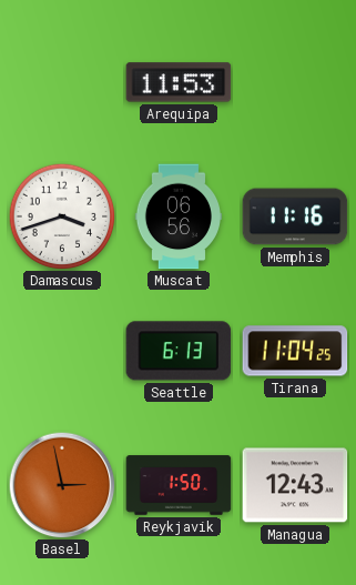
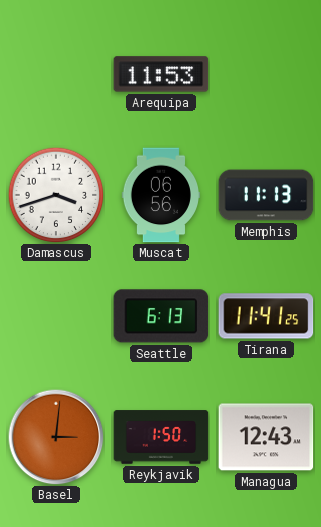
Memphis: 11:16 -> 11:13
Tirana: 11:04 -> 11:41
Basel: 2:58 -> 3:01
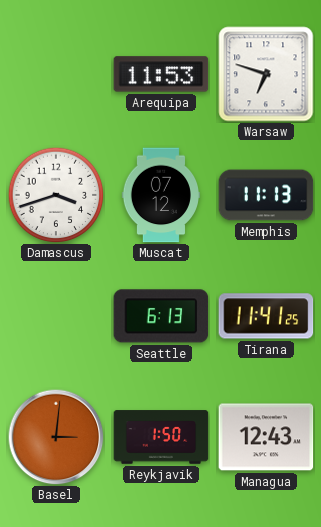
Warsaw: none -> 6:48
Muscat: 06:56 -> 07:12
